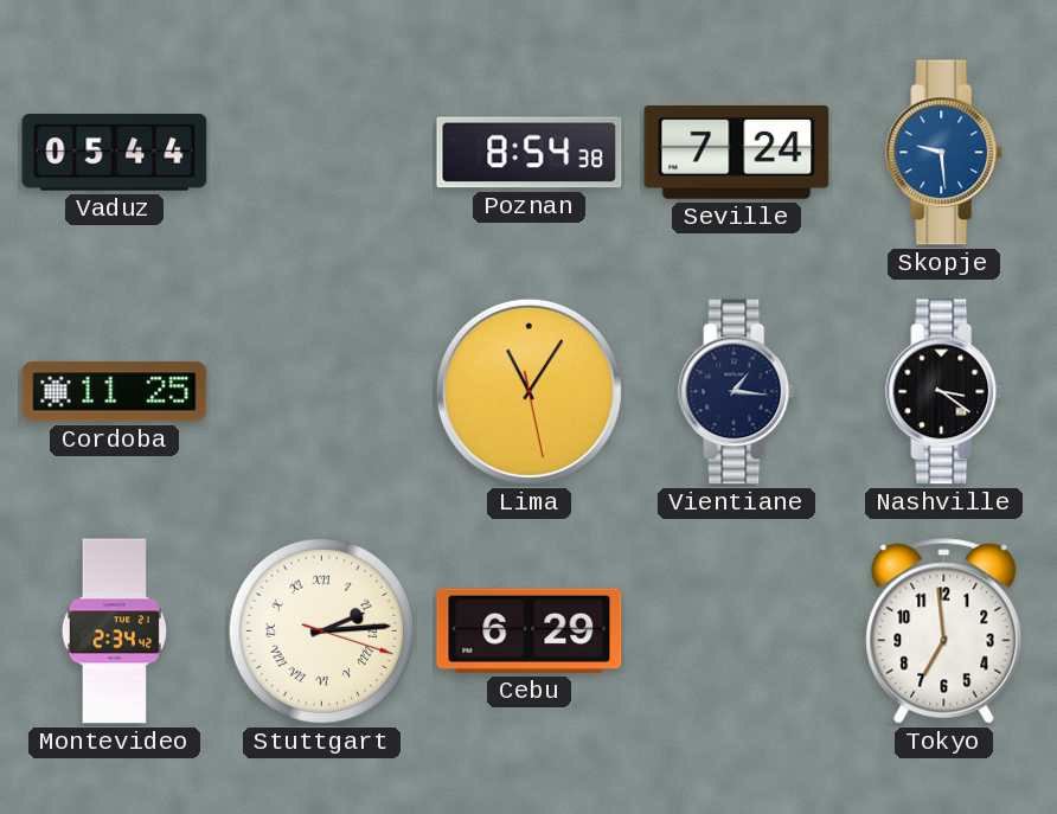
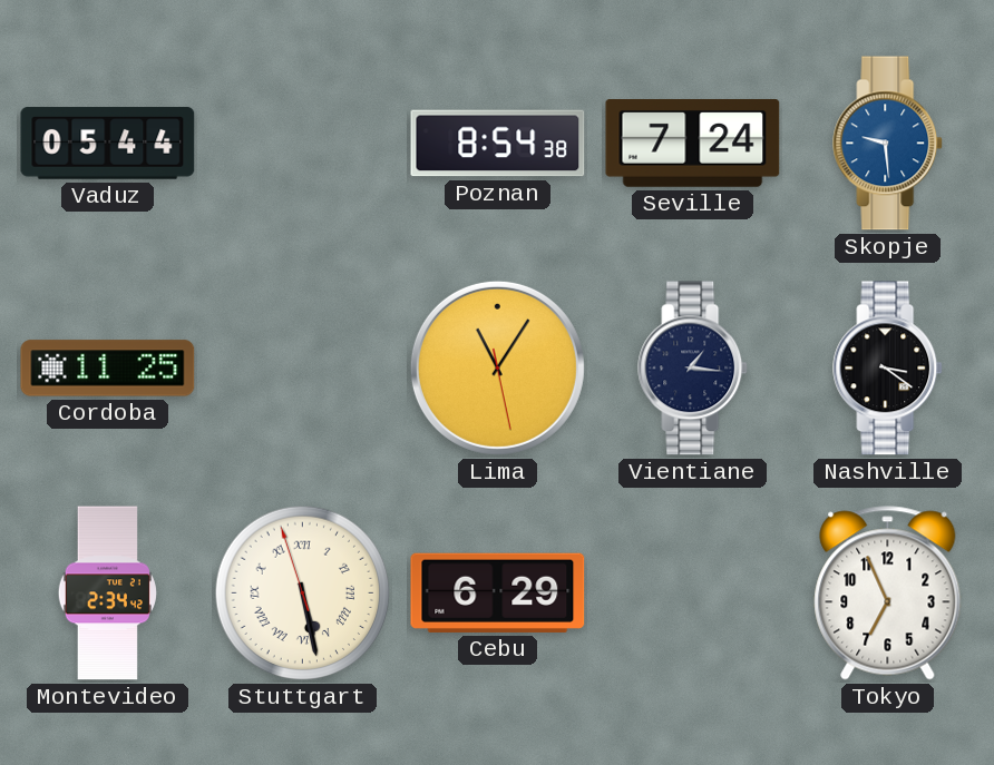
Stuttgart: 2:14 -> 5:27
Tokyo: 6:59 -> 6:56
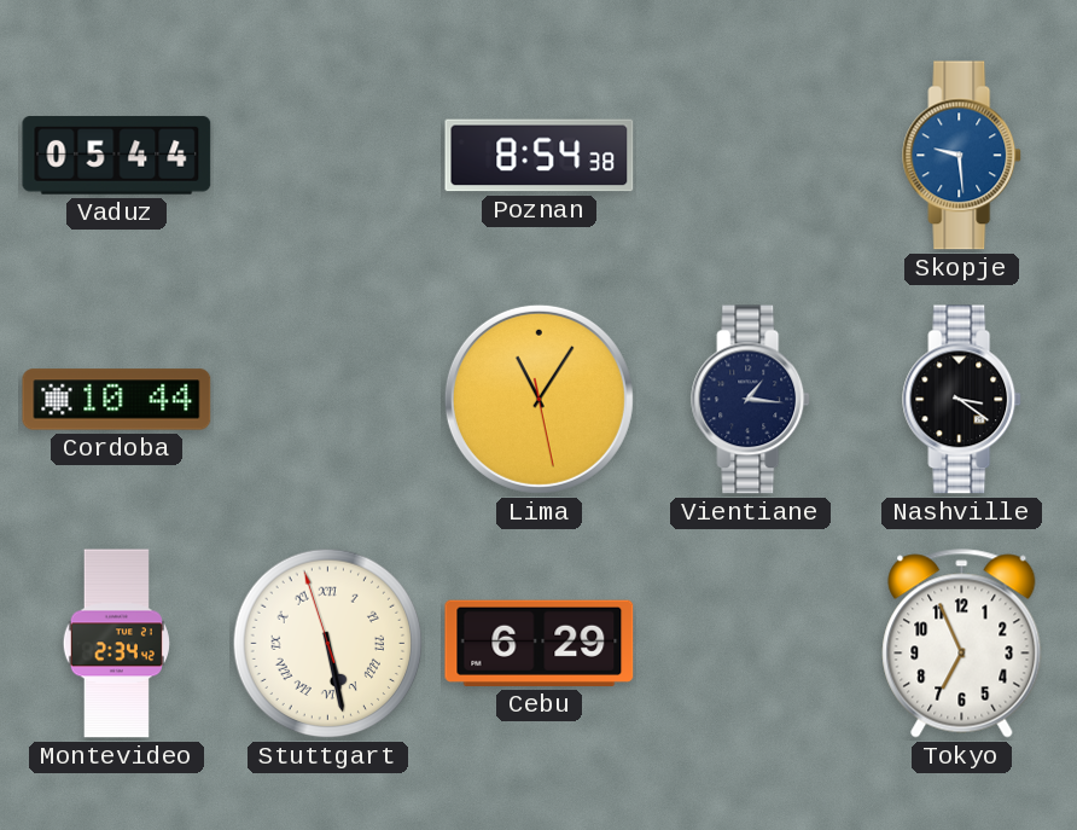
Seville: 7:24 -> none
Cordoba: 11:25 -> 10:44
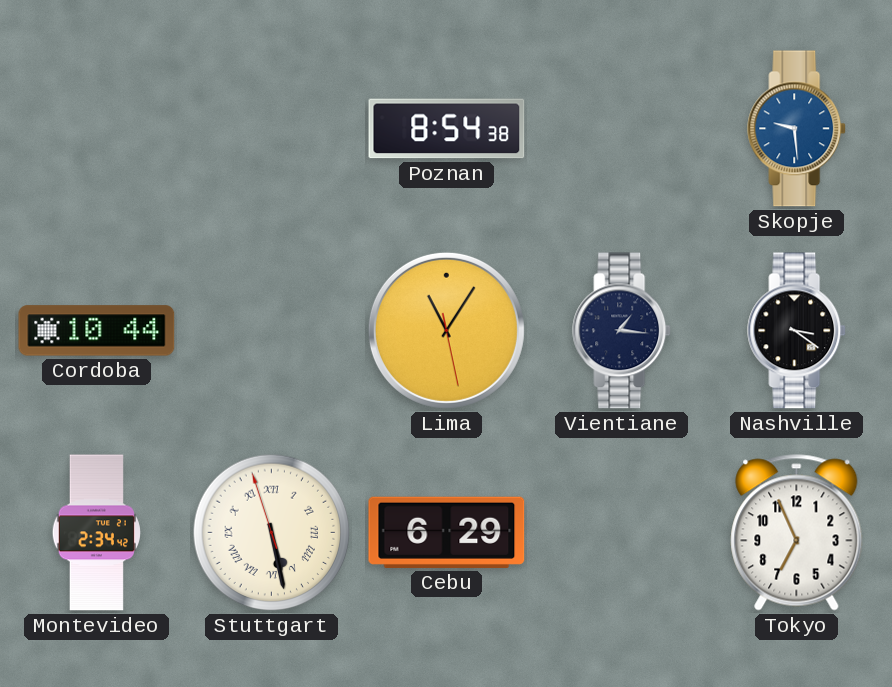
Vaduz: 05:44 -> none
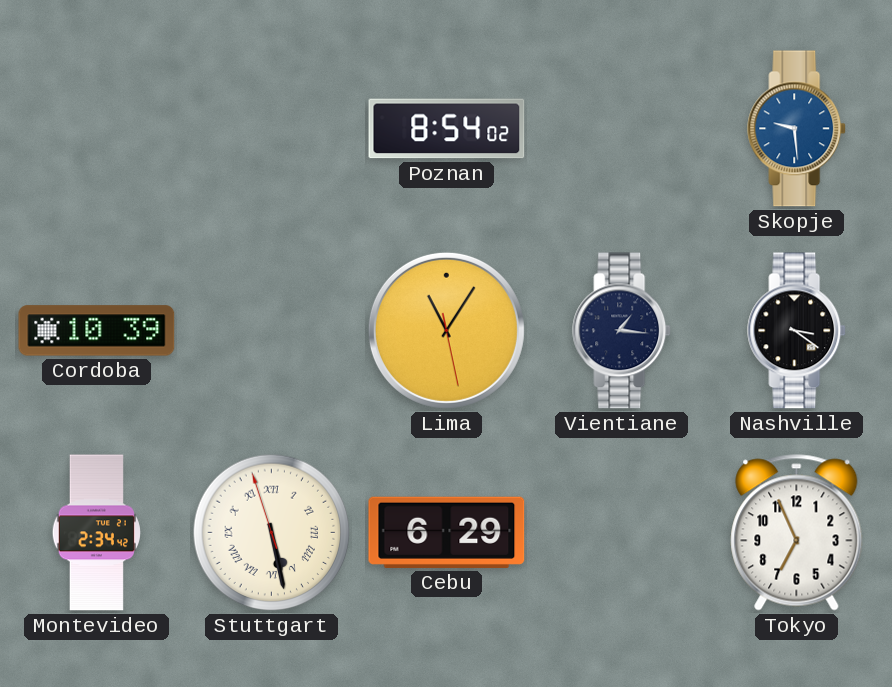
Poznan: 8:54:38 -> 8:54:02
Cordoba: 10:44 -> 10:39
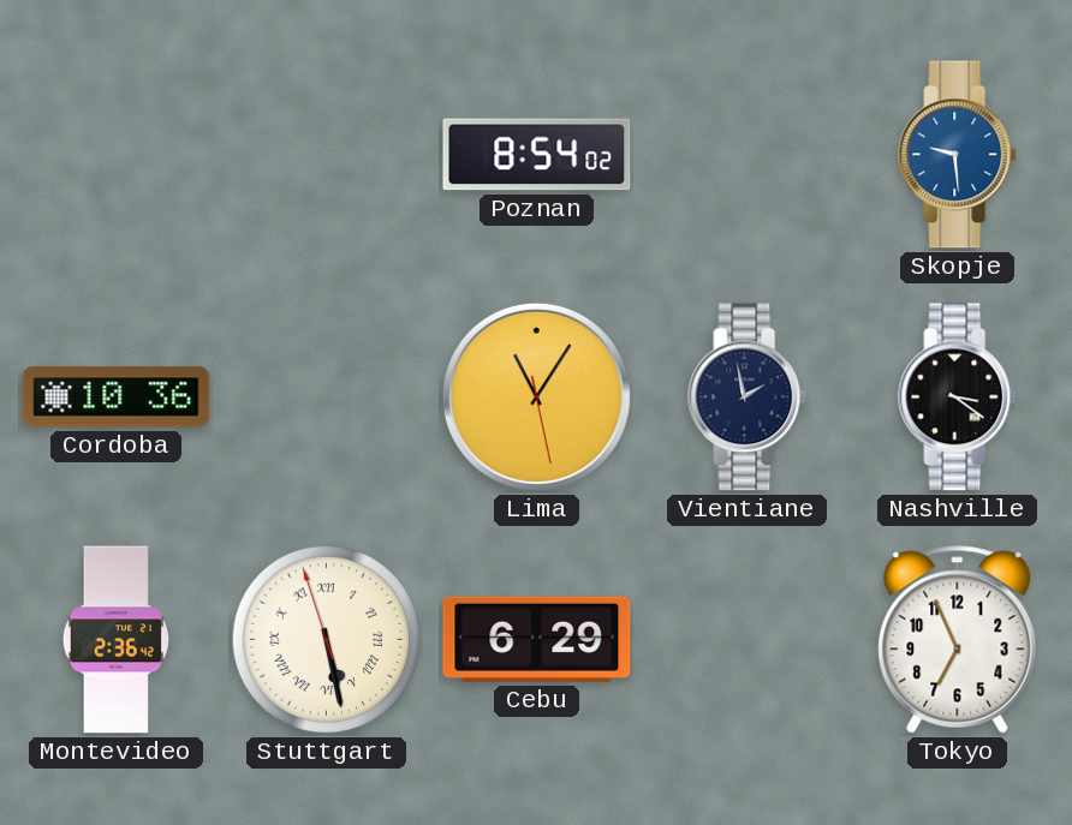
Cordoba: 10:39 -> 10:36
Vientiane: 1:16 -> 1:58
Montevideo: 2:34 -> 2:36
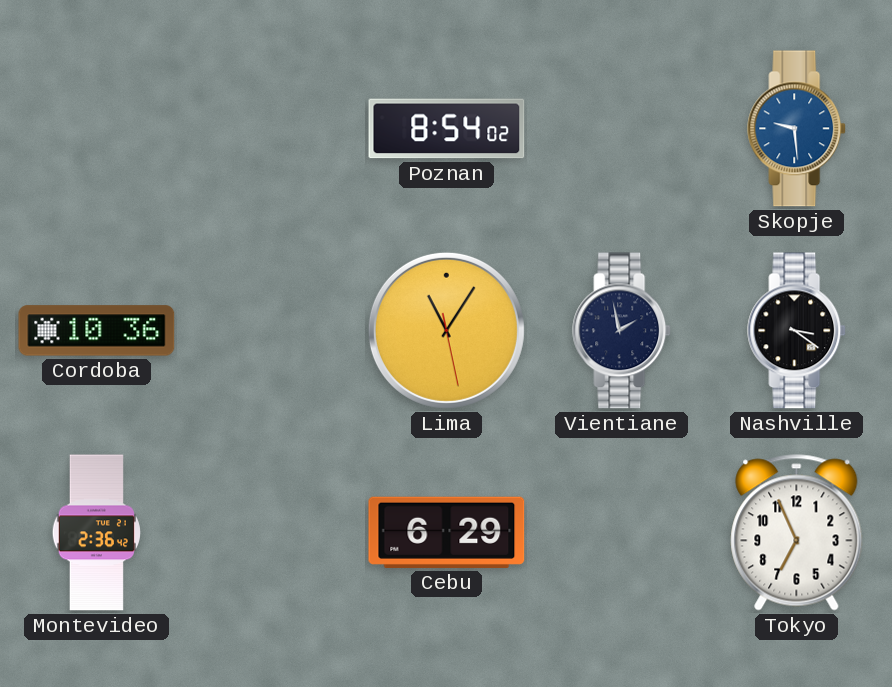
Stuttgart: 5:27 -> none
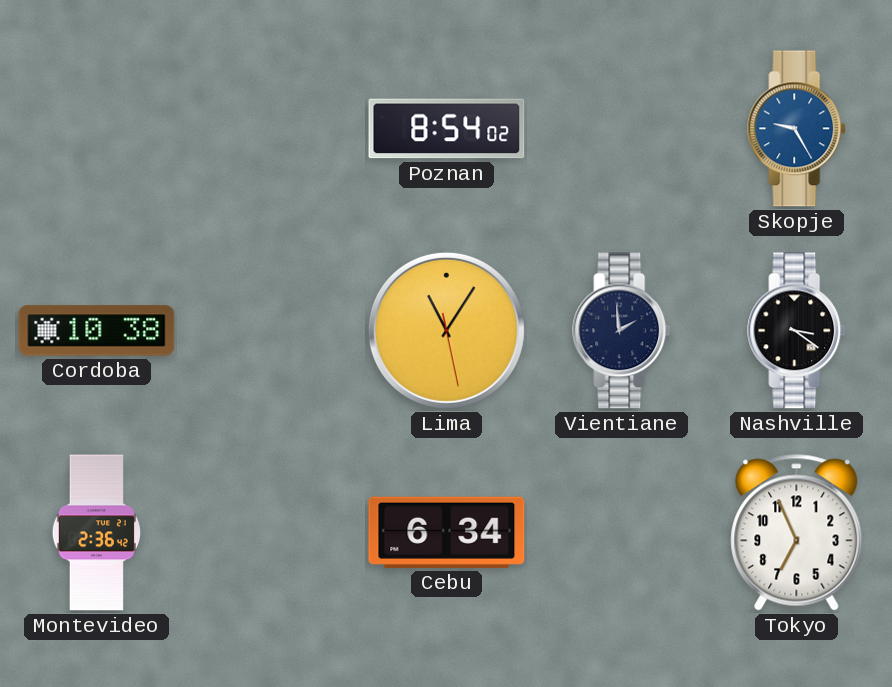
Skopje: 9:29 -> 9:25
Cordoba: 10:36 -> 10:38
Vientiane: 1:58 -> 1:59
Cebu: 6:29 -> 6:34
